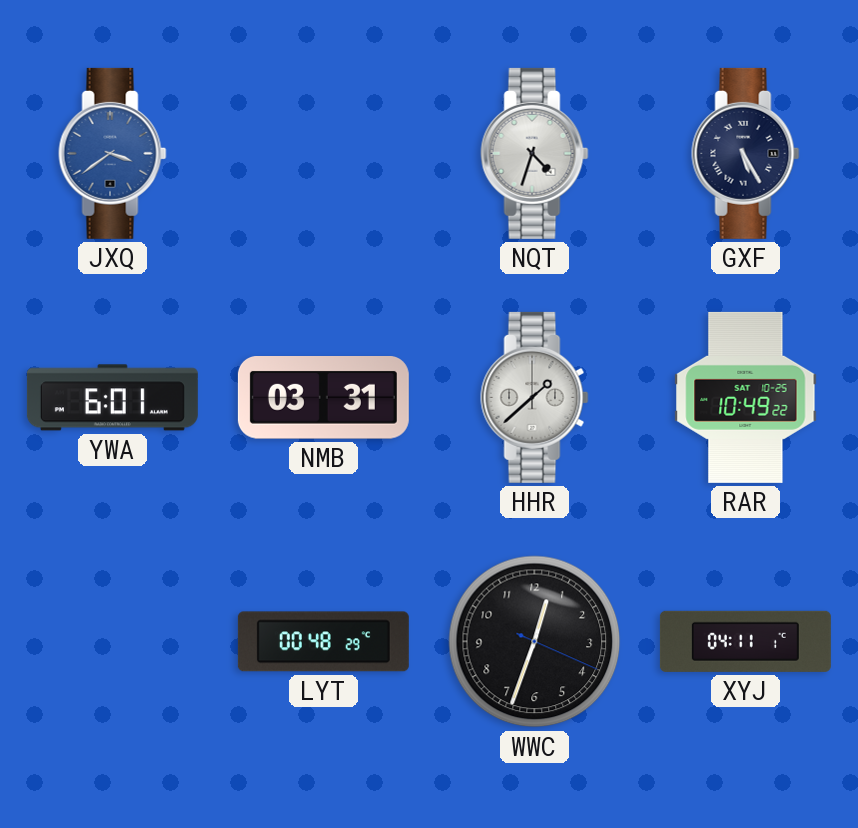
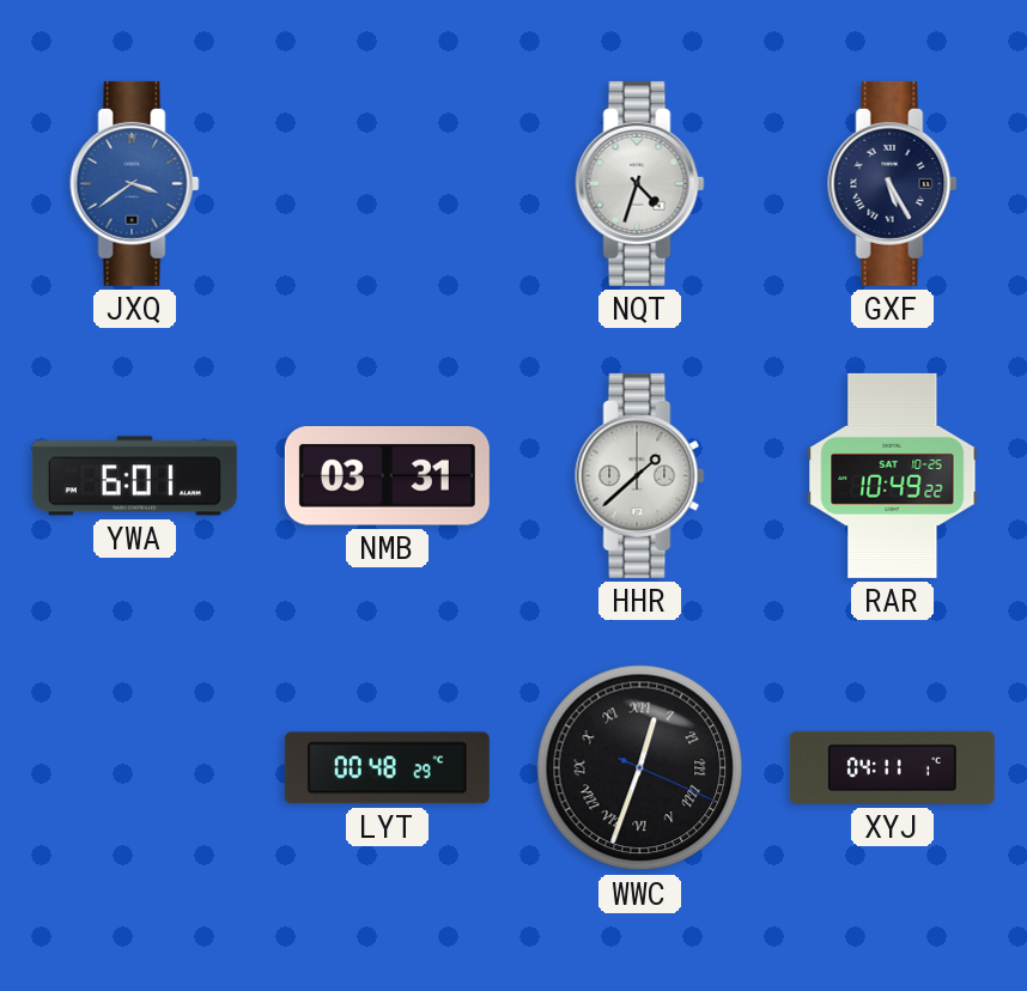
WWC numerals: Arabic -> Roman
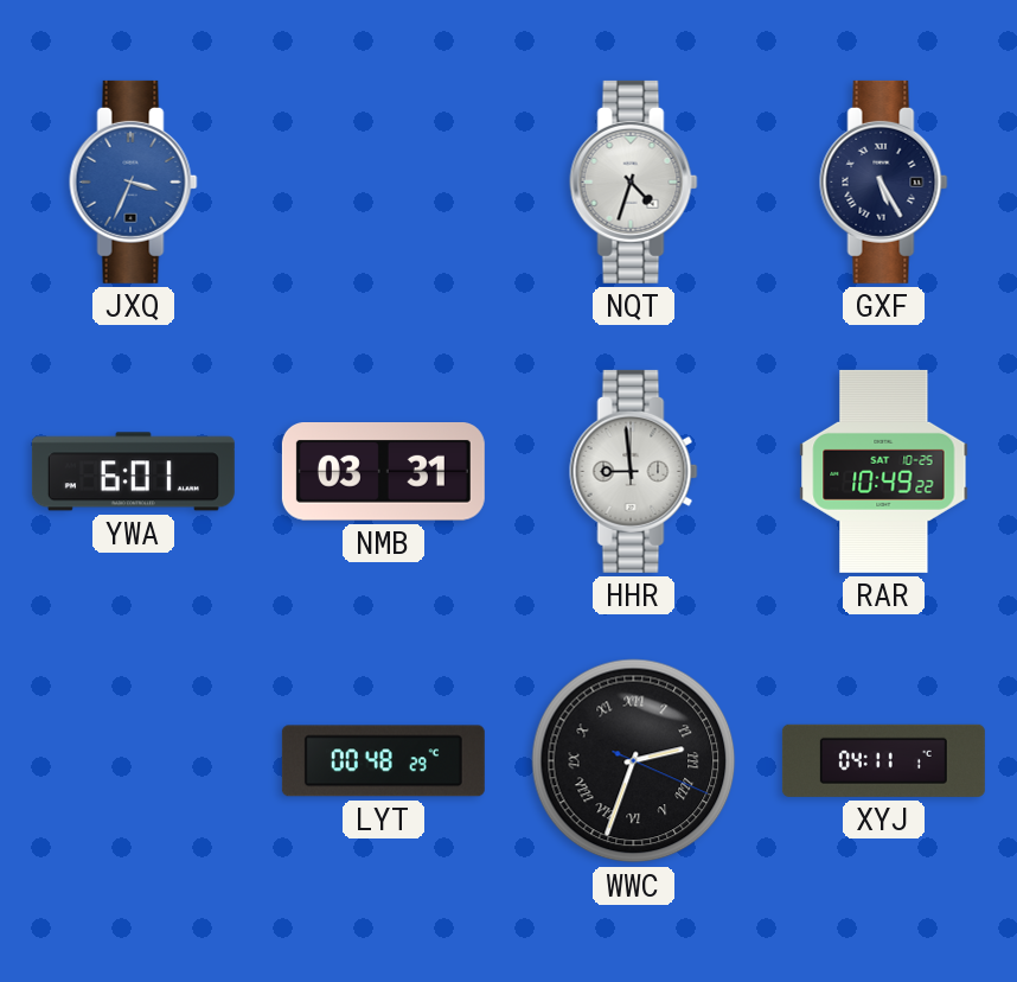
JXQ: 3:39 -> 3:34
HHR: 1:38 -> 8:59
WWC: 12:33 -> 2:33
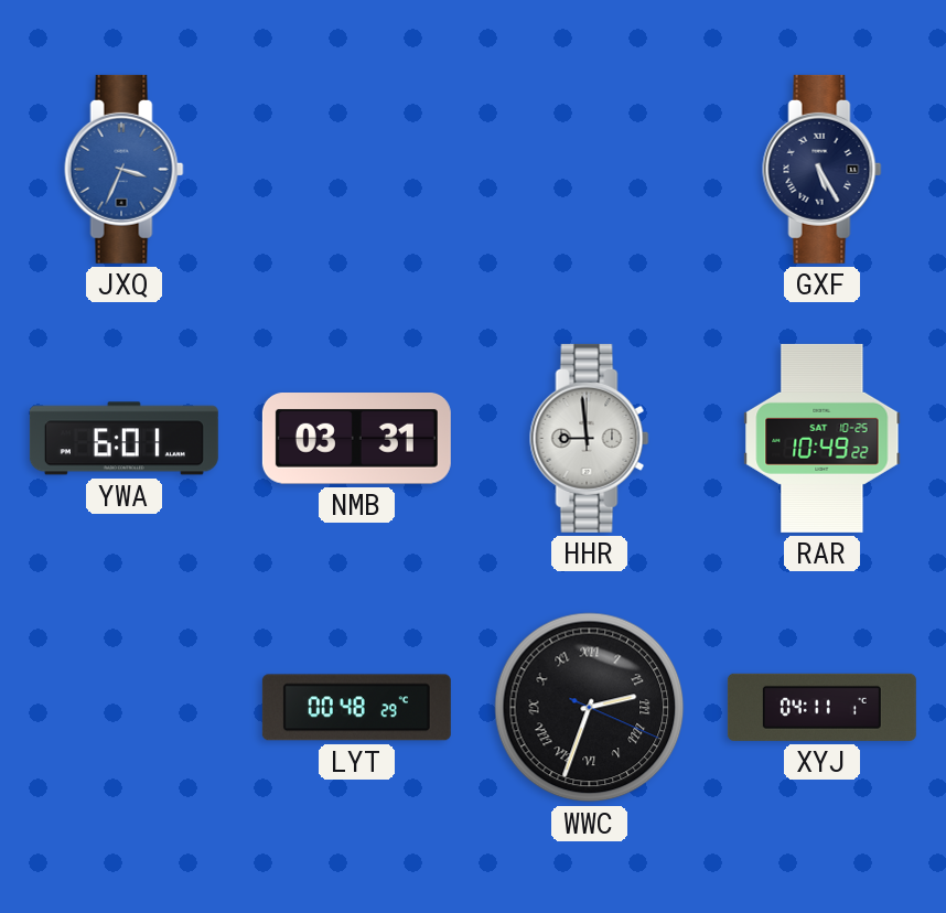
NQT: 4:33 -> none
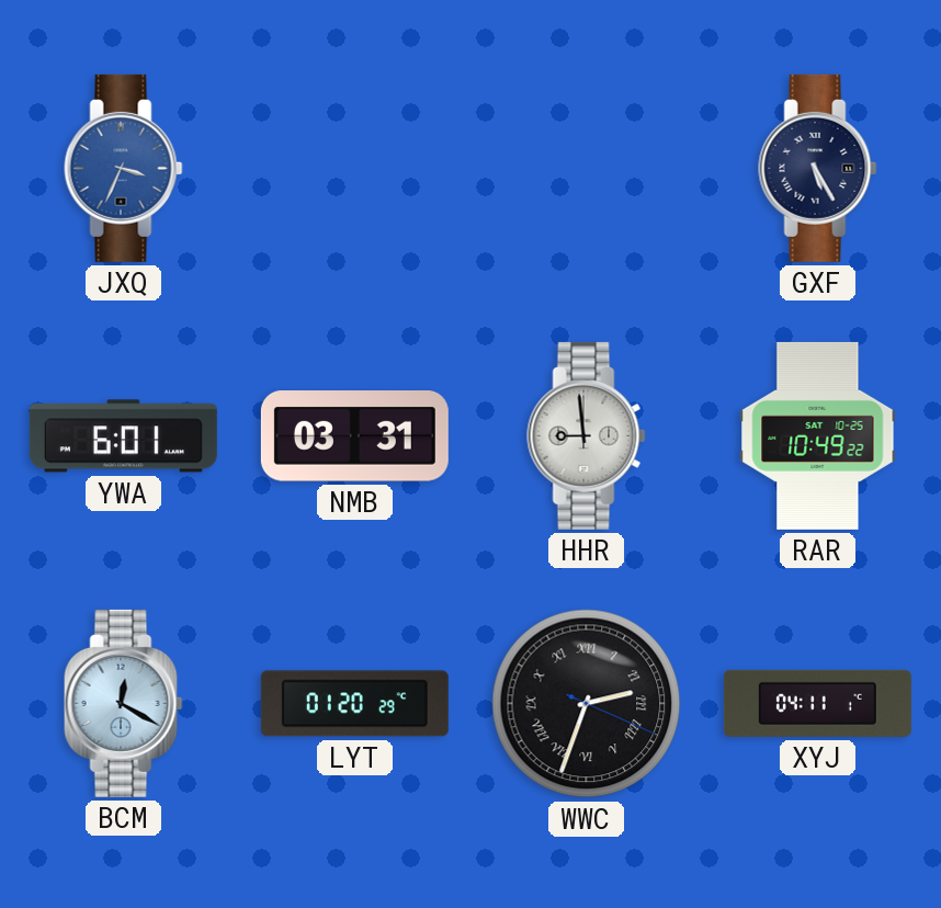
BCM: none -> 12:20
LYT: 00:48 -> 01:20
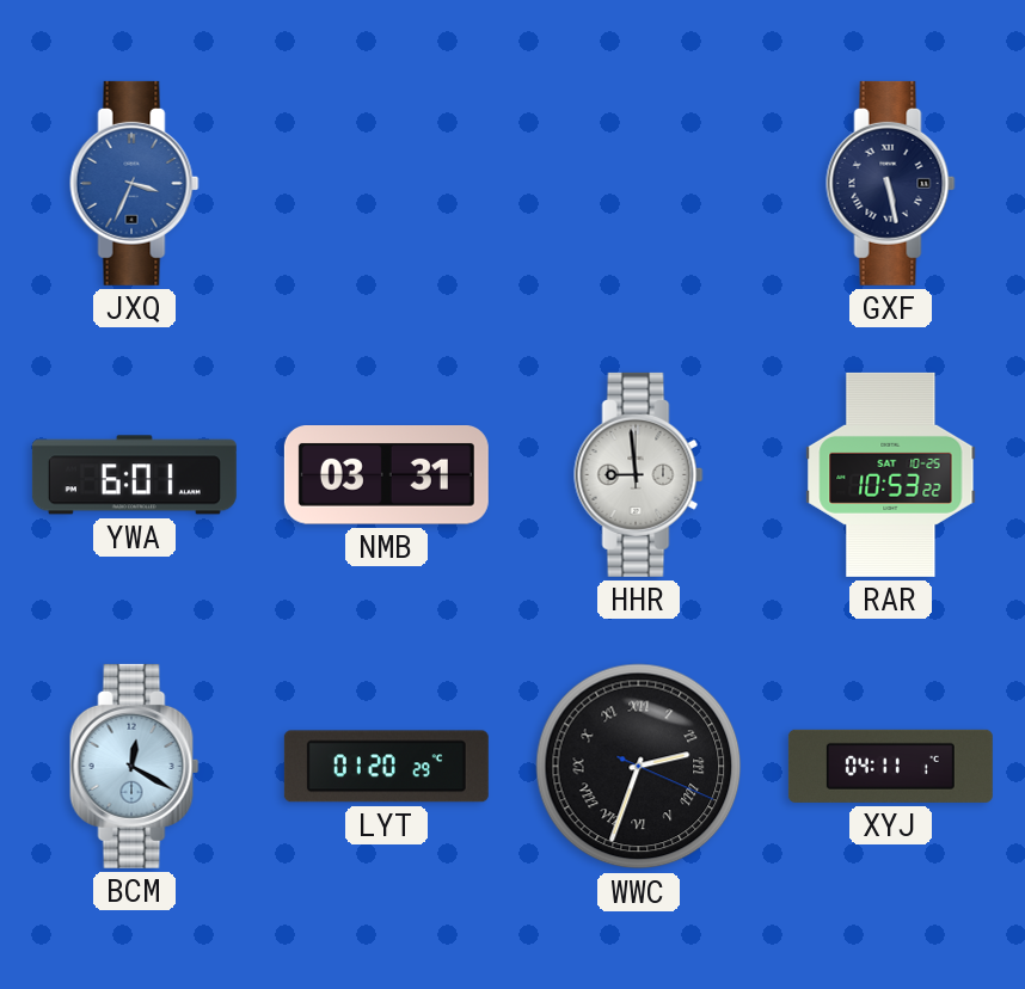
GXF: 5:25 -> 5:28
RAR: 10:49 -> 10:53
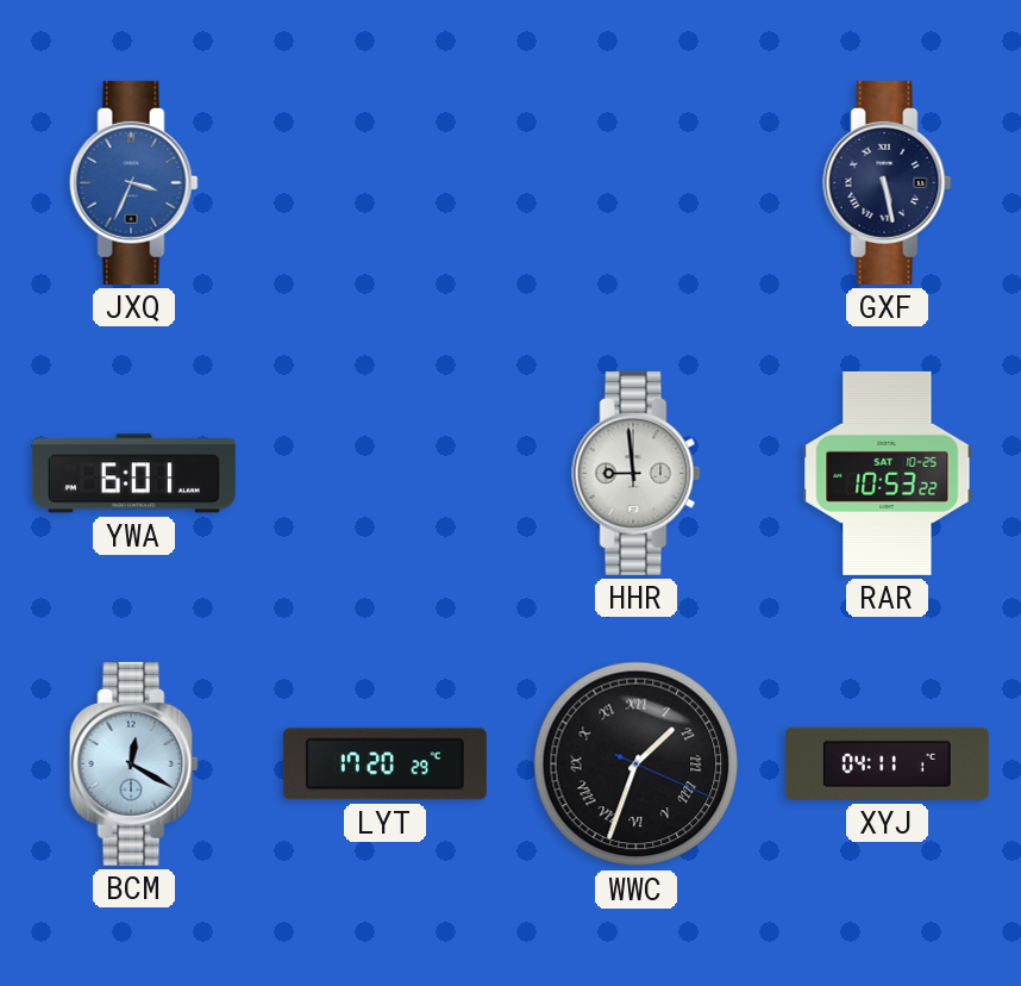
NMB: 03:31 -> none
LYT: 01:20 -> 17:20
WWC: 2:33 -> 1:33
